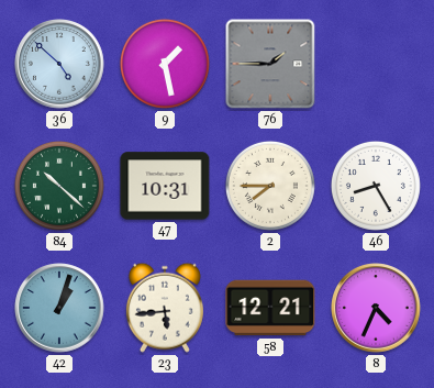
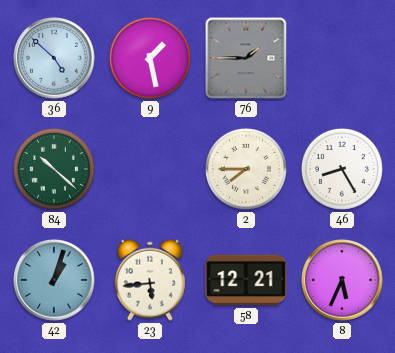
47: 10:31 -> none
8: 4:34 -> 5:34
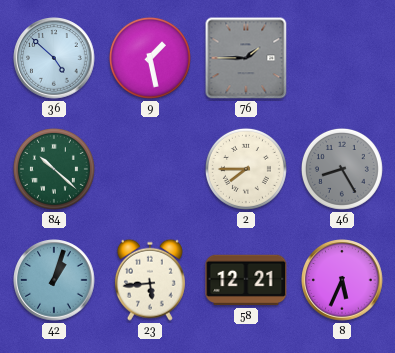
46 dial: white -> grey
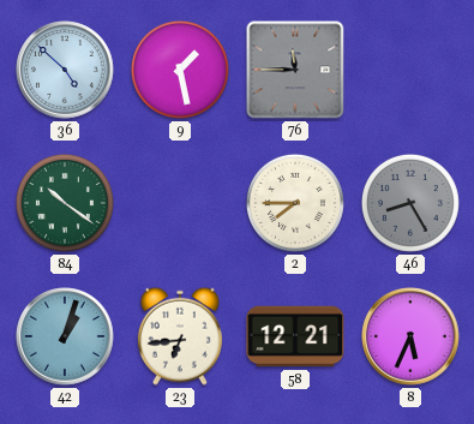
76: 1:45 -> 11:45
84: 10:22 -> 10:21
23: 5:44 -> 6:44
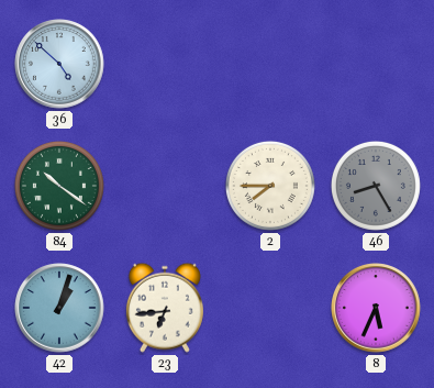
9: 1:28 -> none
76: 11:45 -> none
58: 12:21 -> none
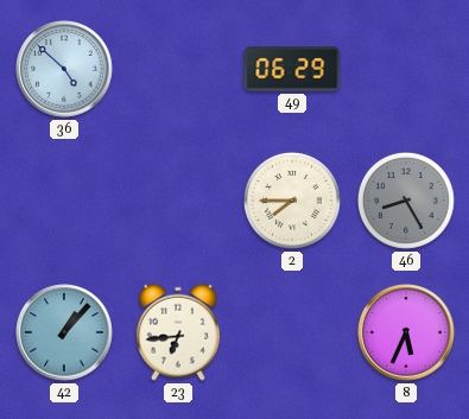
49: none -> 06:29
84: 10:21 -> none
42: 1:03 -> 1:07
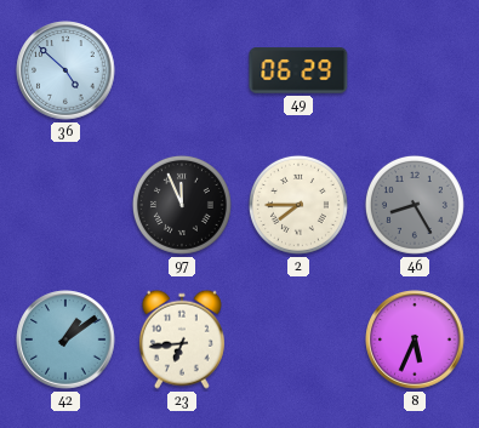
97: none -> 11:56
42: 1:07 -> 1:09
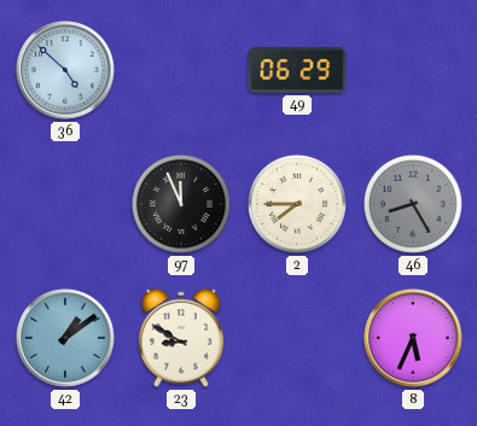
23: 6:44 -> 8:50
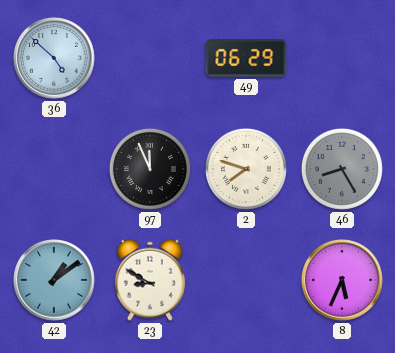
2: 7:45 -> 7:48
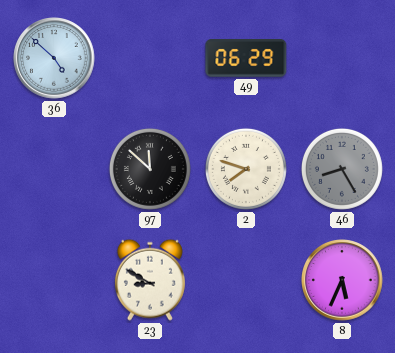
97: 11:56 -> 11:52
42: 1:09 -> none
